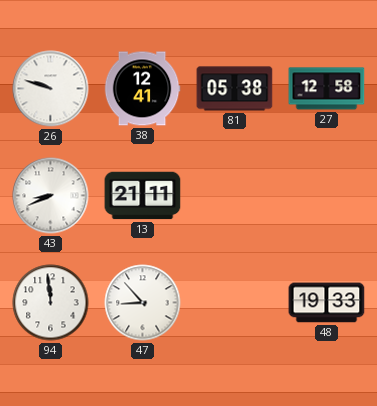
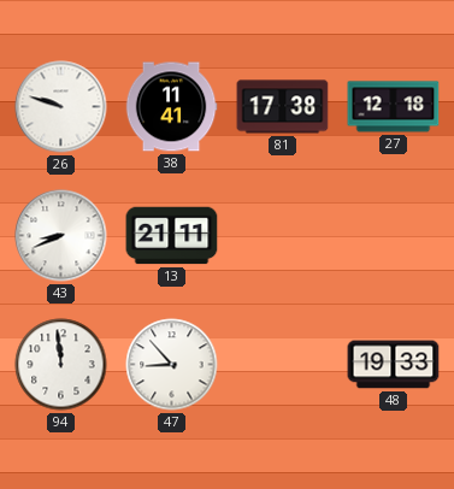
38: 12:41 -> 11:41
81: 05:38 -> 17:38
27: 12:58 -> 12:18
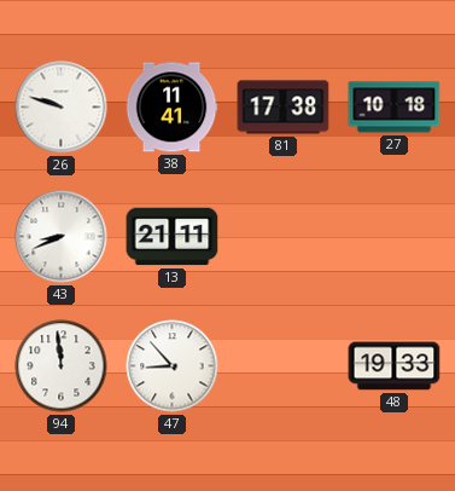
27: 12:18 -> 10:18
